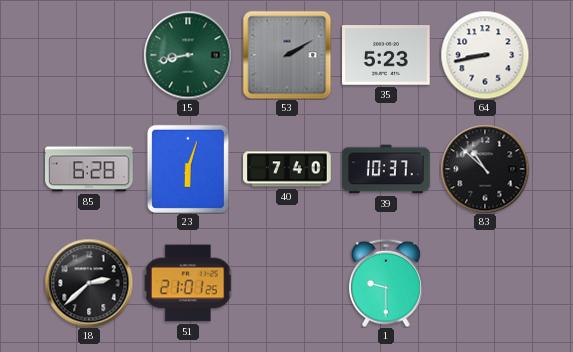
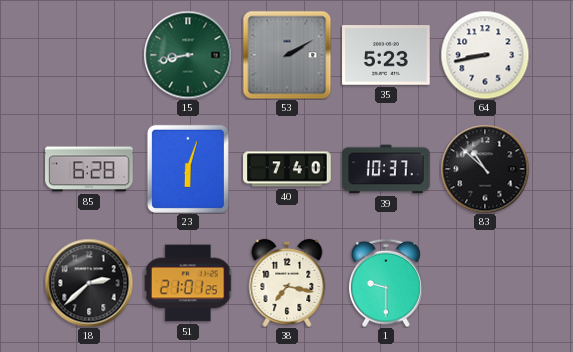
38: none -> 7:17
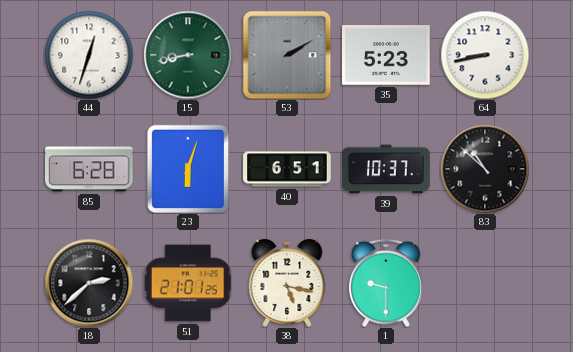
44: none -> 12:33
40: 7:40 -> 6:51
38: 7:17 -> 5:17
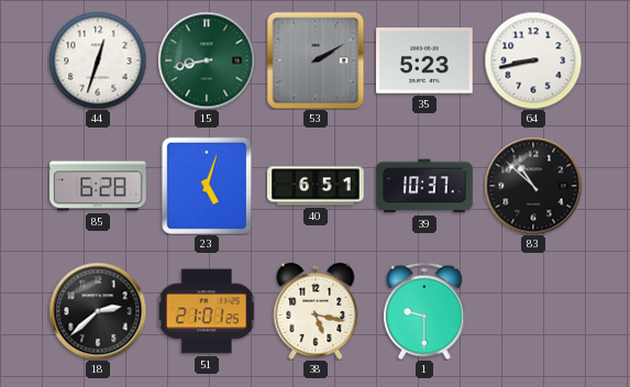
23: 6:03 -> 5:03
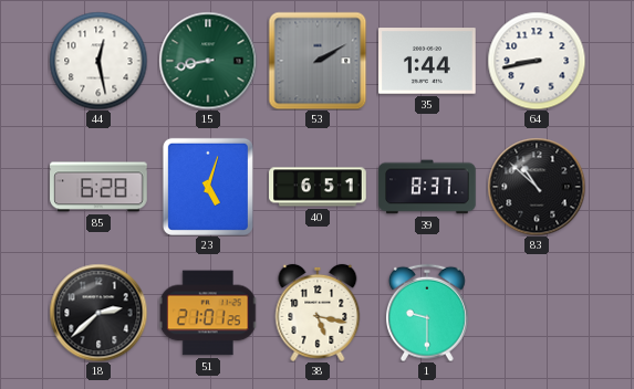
44: 12:33 -> 12:28
35: 5:23 -> 1:44
39: 10:37 -> 8:37
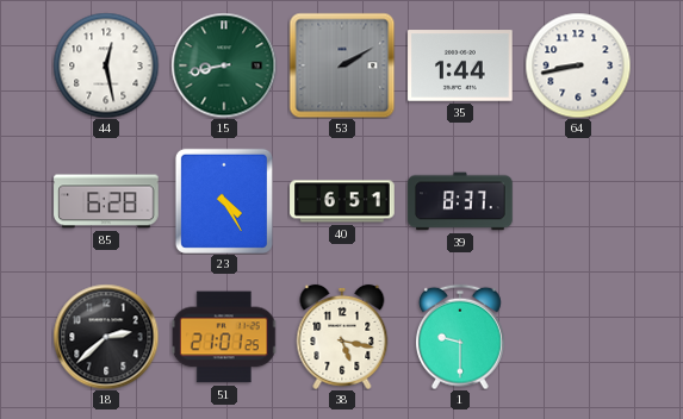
23: 5:03 -> 4:25
83: 10:52 -> none
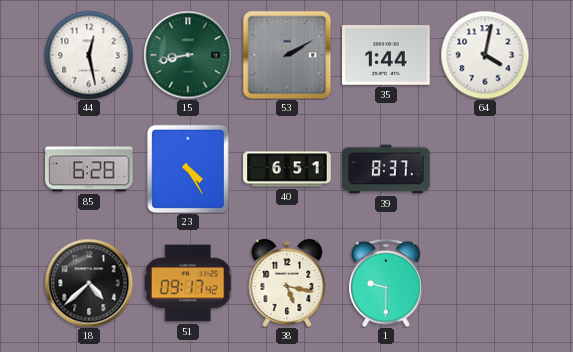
64: 8:43 -> 4:02
18: 2:38 -> 4:38
51: 21:01 -> 09:17
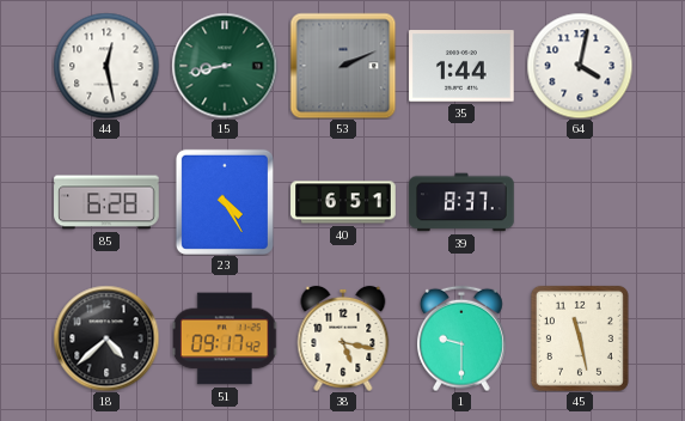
53: 2:10 -> 2:11
45: none -> 11:28
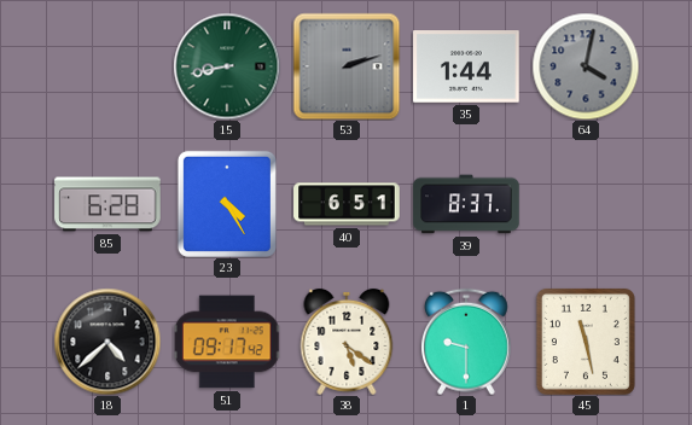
44: 12:28 -> none
53: 2:11 -> 2:12
64 dial: white -> grey
38: 5:17 -> 5:21
